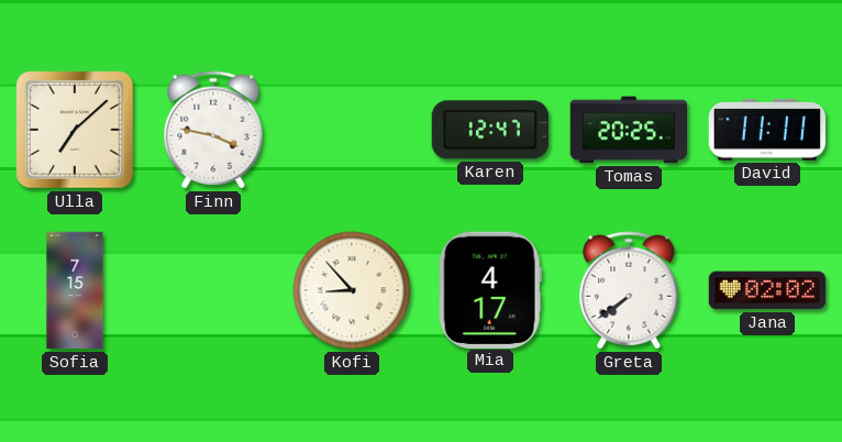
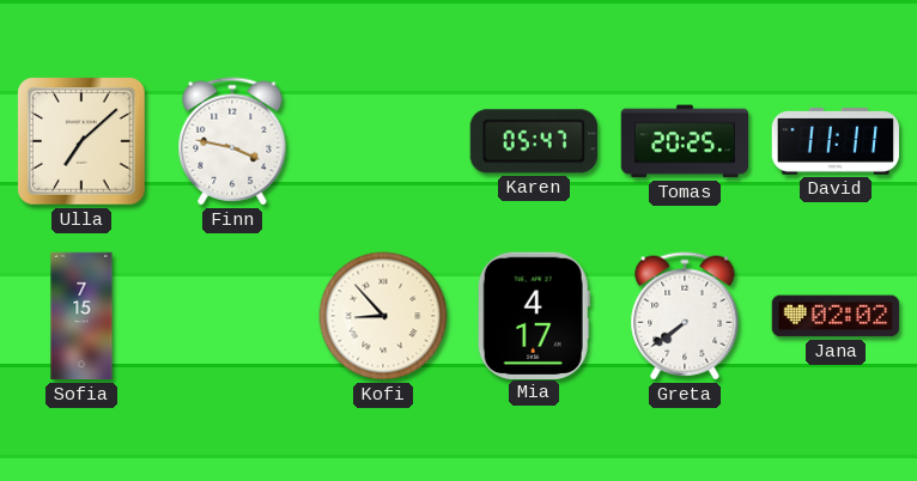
Karen: 12:47 -> 05:47
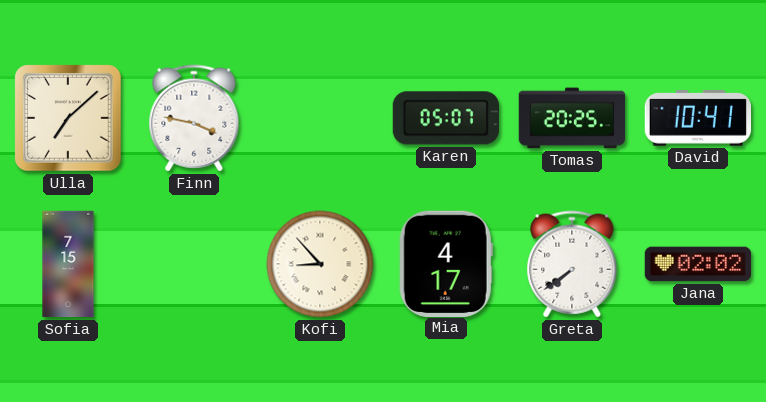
Karen: 05:47 -> 05:07
David: 11:11 -> 10:41
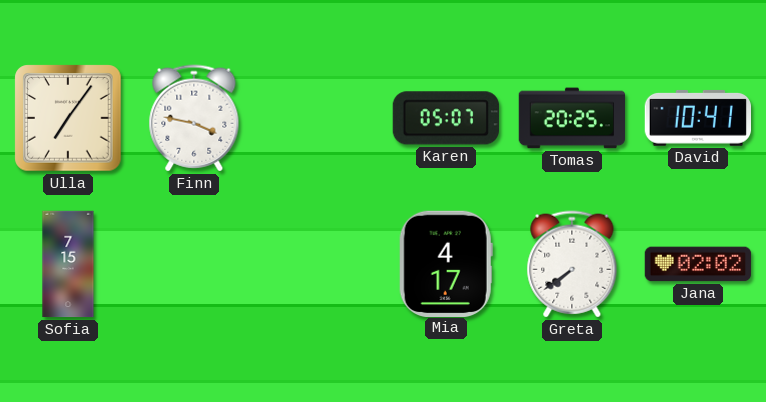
Ulla: 7:08 -> 7:06
Kofi: 8:53 -> none
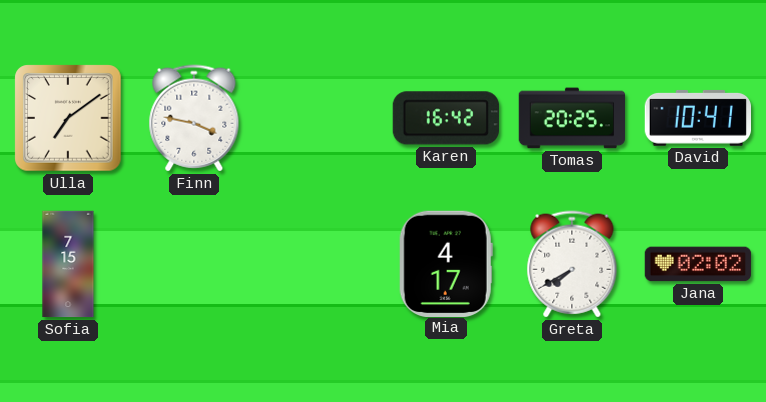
Ulla: 7:06 -> 7:09
Karen: 05:07 -> 16:42
Greta: 7:39 -> 7:40
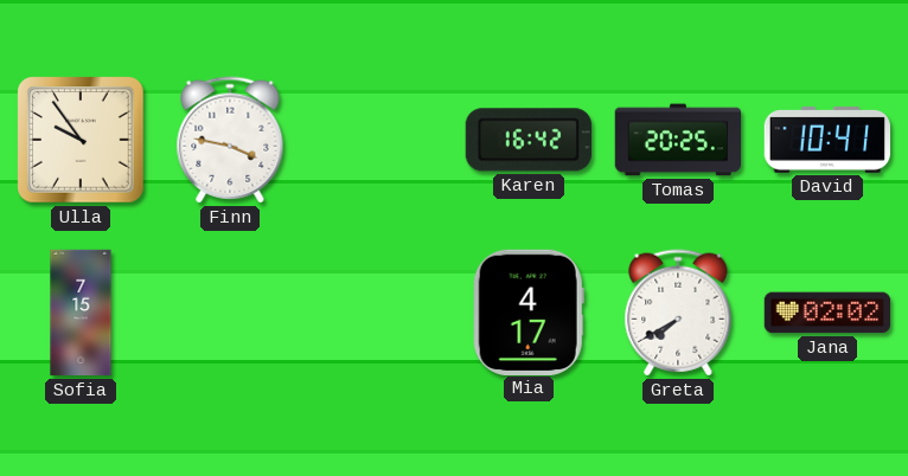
Ulla: 7:09 -> 9:54
